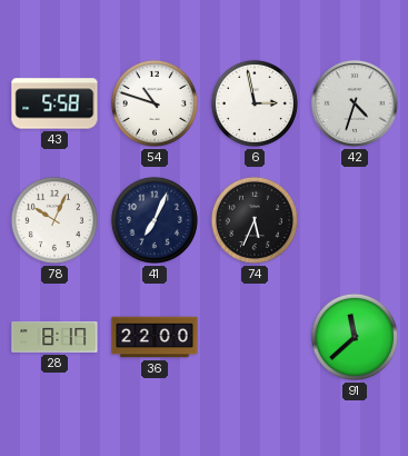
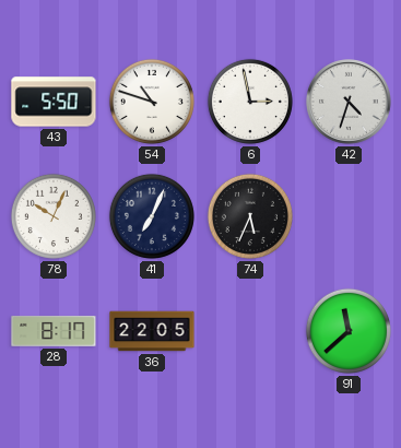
43: 5:58 -> 5:50
36: 22:00 -> 22:05
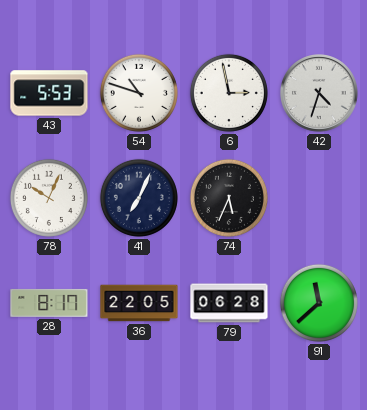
43: 5:50 -> 5:53
79: none -> 06:28
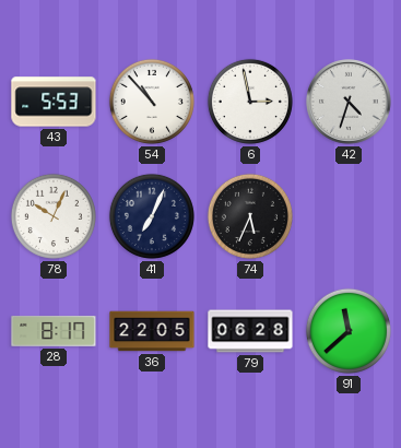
54: 10:48 -> 10:53
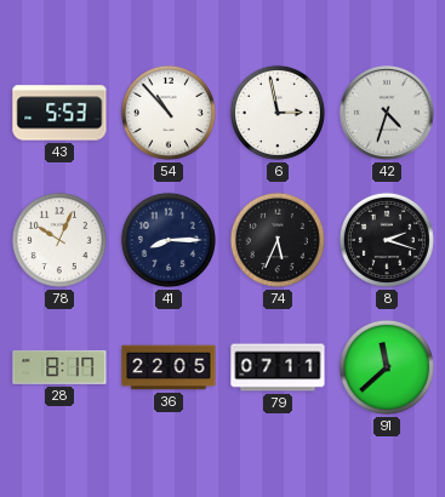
41: 7:04 -> 8:15
8: none -> 2:18
79: 06:28 -> 07:11
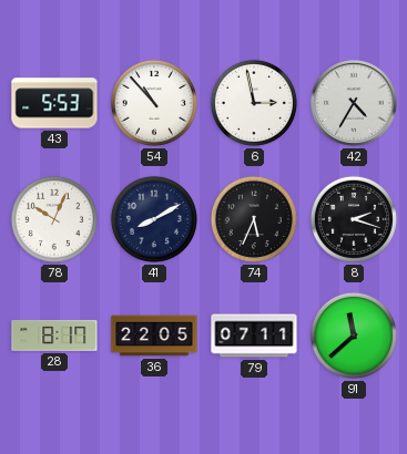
42: 4:33 -> 4:35
41: 8:15 -> 8:10
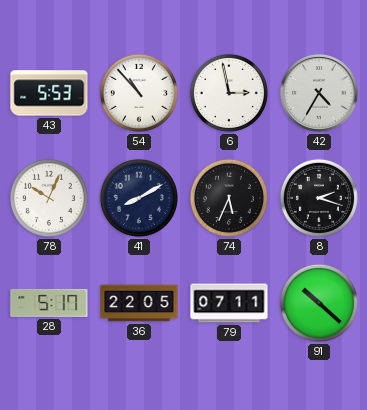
28: 8:17 -> 5:17
91: 11:38 -> 10:22
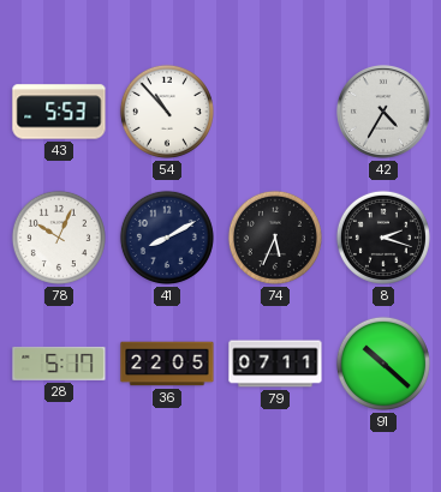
6: 2:58 -> none
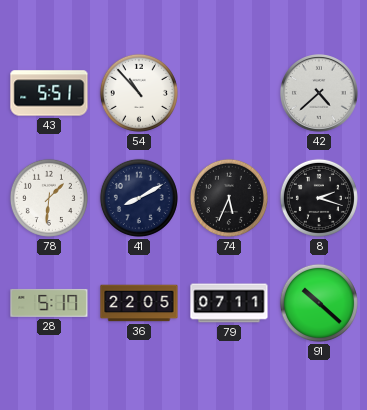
43: 5:53 -> 5:51
42: 4:35 -> 4:38
78: 10:04 -> 1:31
